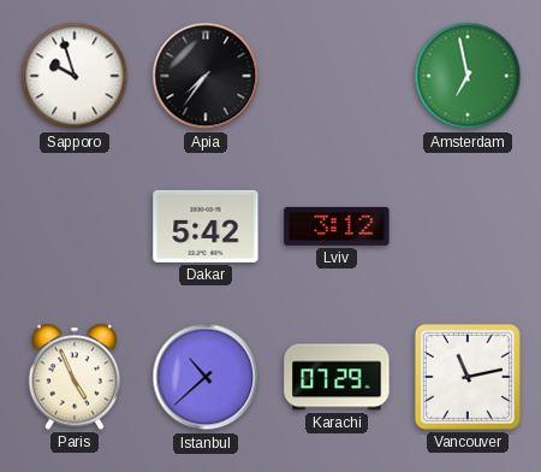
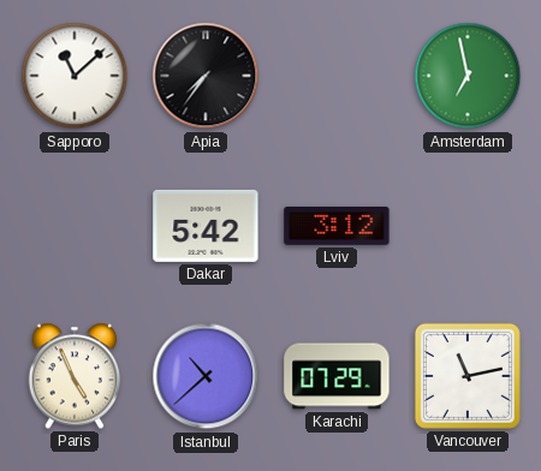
Sapporo: 9:57 -> 11:08
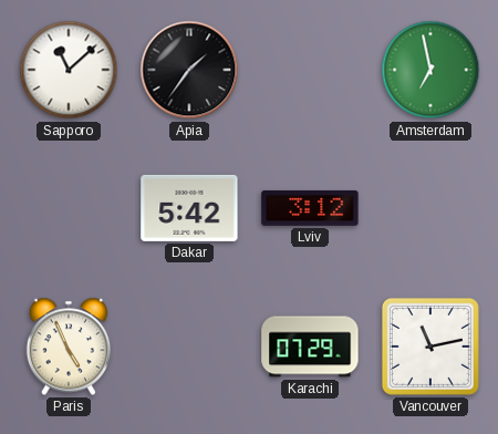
Apia: 7:36 -> 1:36
Istanbul: 10:38 -> none
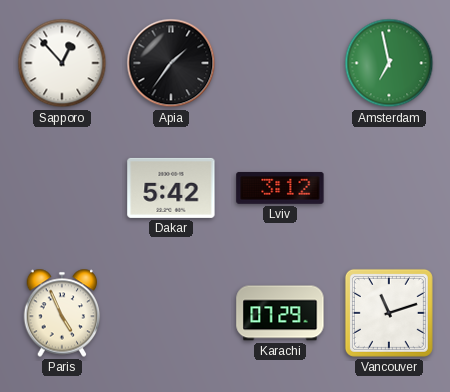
Sapporo: 11:08 -> 12:53
Vancouver: 11:13 -> 11:12
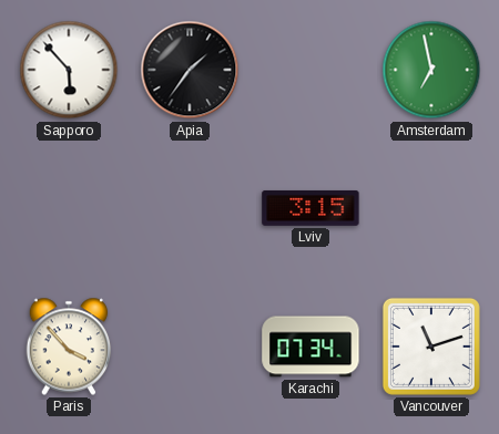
Sapporo: 12:53 -> 5:53
Dakar: 5:42 -> none
Lviv: 3:12 -> 3:15
Paris: 4:56 -> 3:53
Karachi: 07:29 -> 07:34
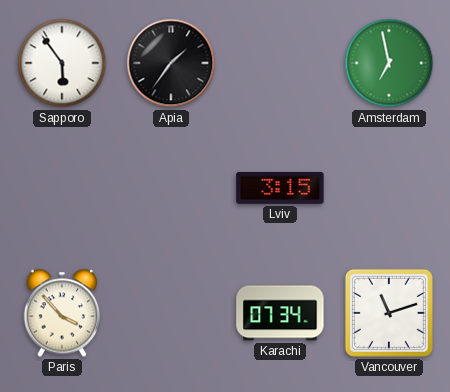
Sapporo: 5:53 -> 5:54
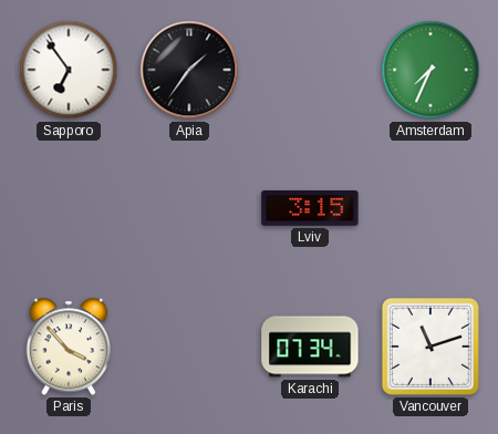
Sapporo: 5:54 -> 6:54
Amsterdam: 6:58 -> 7:34
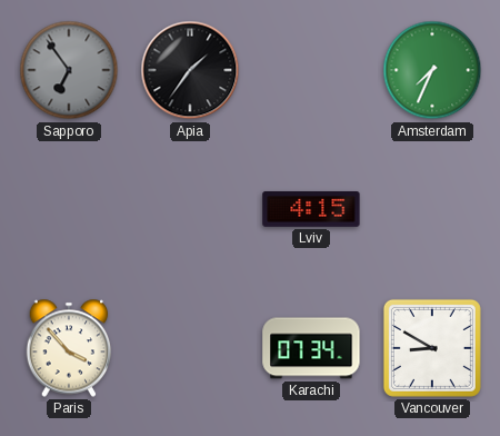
Sapporo dial: white -> grey
Lviv: 3:15 -> 4:15
Vancouver: 11:12 -> 8:50
